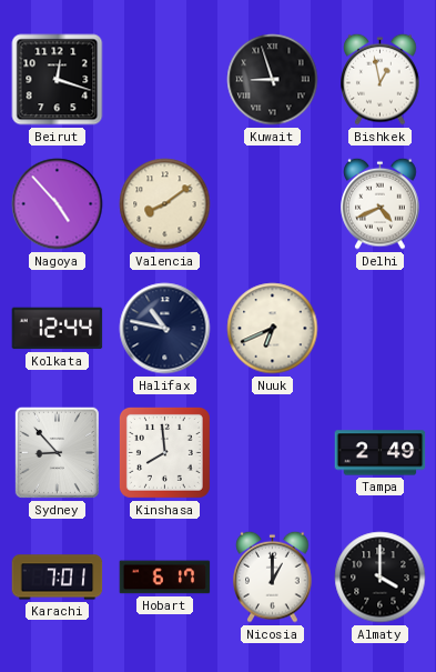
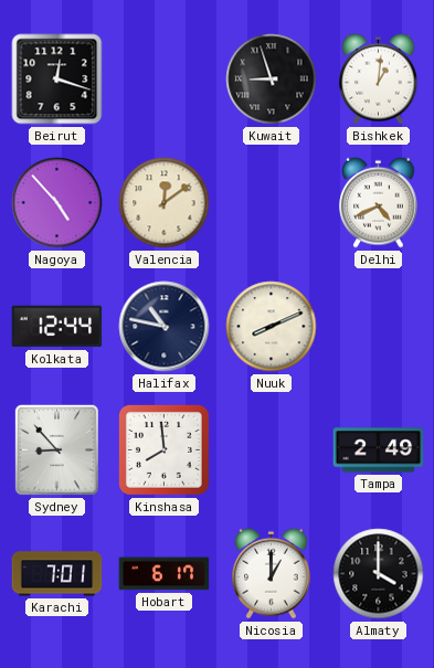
Bishkek: 12:58 -> 1:01
Valencia: 8:09 -> 12:09
Nuuk: 6:41 -> 8:11
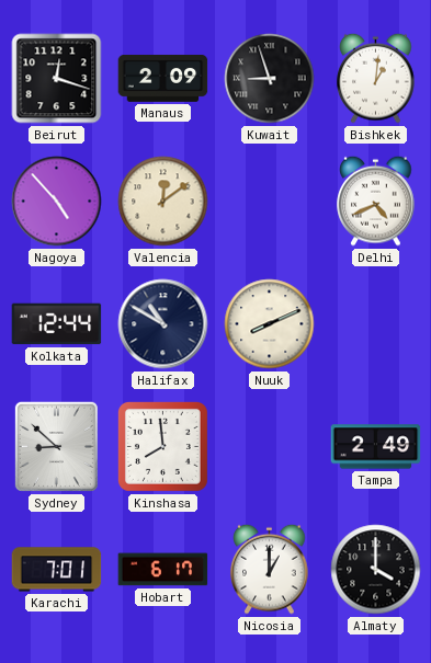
Manaus: none -> 2:09
Halifax: 10:47 -> 10:50
Sydney: 8:53 -> 8:52
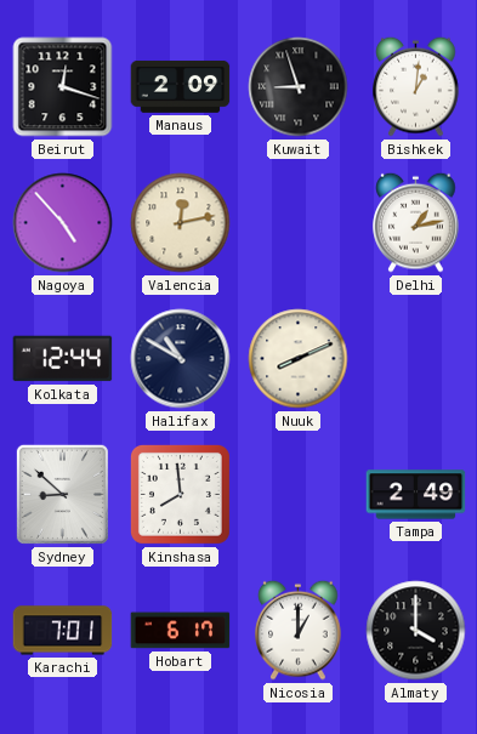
Valencia: 12:09 -> 12:13
Delhi: 4:41 -> 1:13
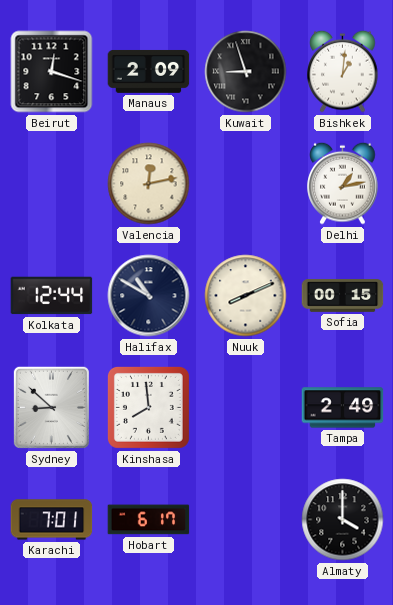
Nagoya: 4:53 -> none
Sofia: none -> 00:15
Nicosia: 1:00 -> none
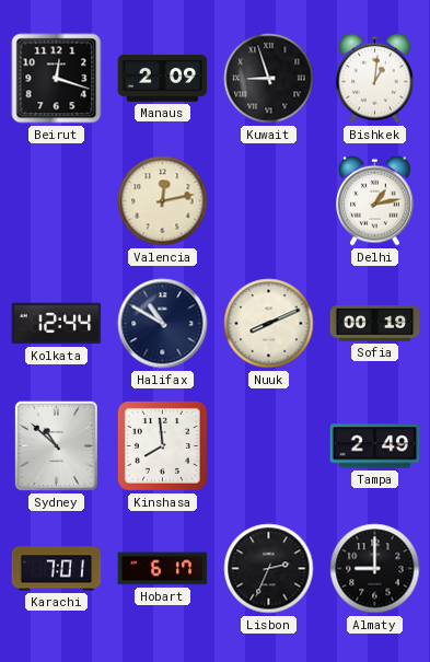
Sofia: 00:15 -> 00:19
Sydney: 8:52 -> 10:52
Lisbon: none -> 2:34
Almaty: 4:00 -> 9:00
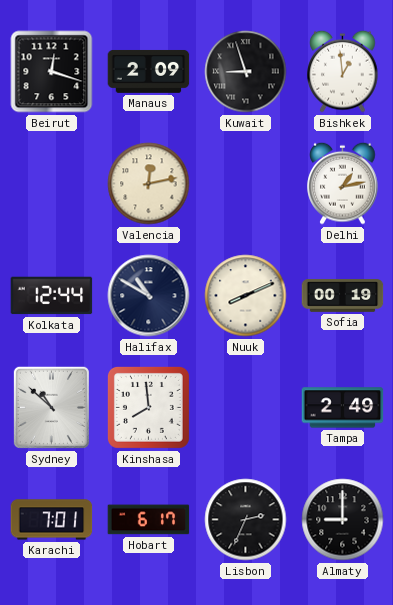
Bishkek: 1:01 -> 12:59
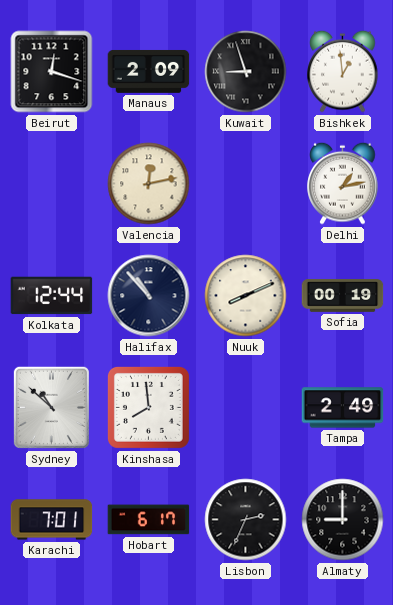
Halifax: 10:50 -> 10:53
